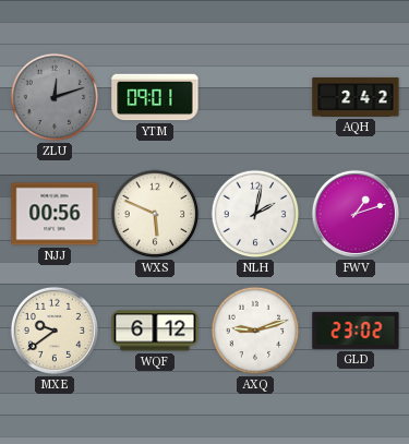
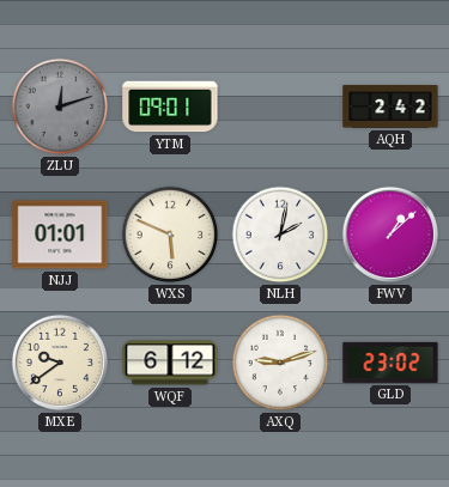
NJJ: 00:56 -> 01:01
FWV: 1:12 -> 1:08
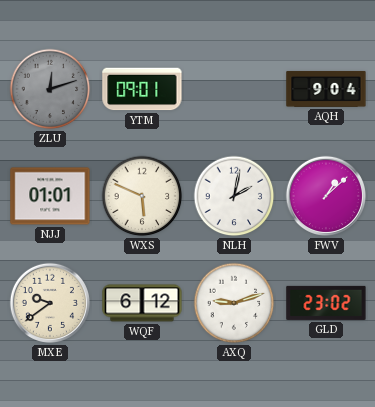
AQH: 2:42 -> 9:04
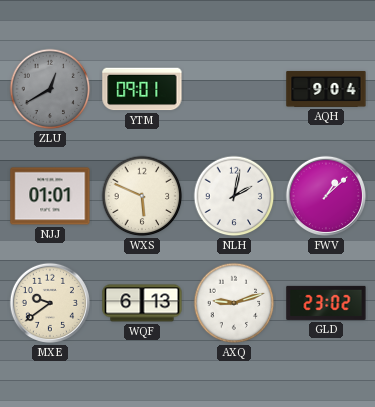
ZLU: 12:12 -> 12:40
WQF: 6:12 -> 6:13
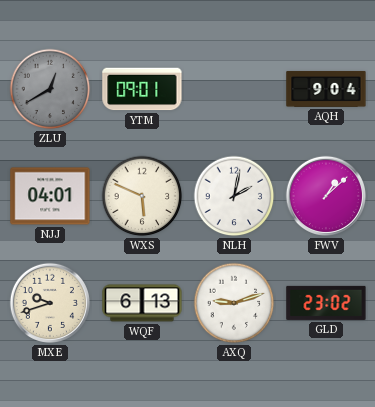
NJJ: 01:01 -> 04:01
MXE: 9:39 -> 9:42
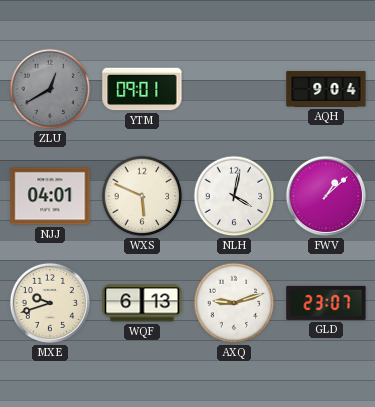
NLH: 2:02 -> 4:02
GLD: 23:02 -> 23:07
